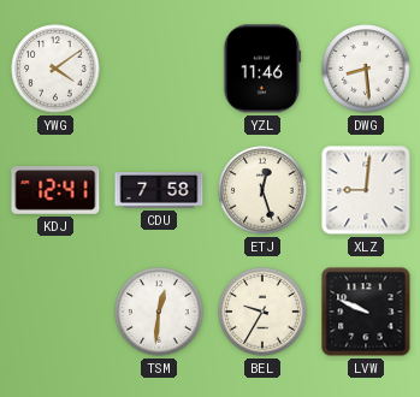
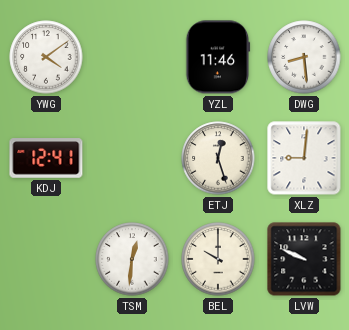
CDU: 7:58 -> none
BEL: 9:35 -> 10:00
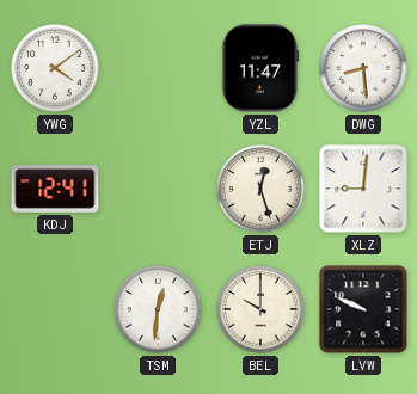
YZL: 11:46 -> 11:47
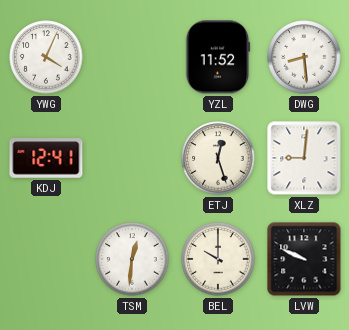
YWG: 4:09 -> 4:04
YZL: 11:47 -> 11:52
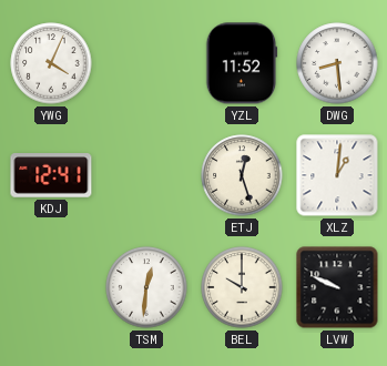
XLZ: 9:01 -> 1:01
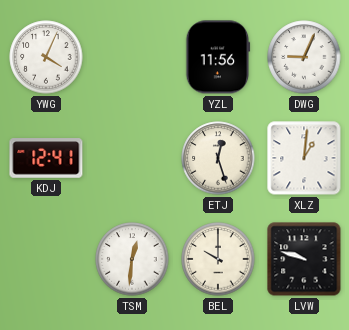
YZL: 11:52 -> 11:56
DWG: 8:29 -> 9:04
LVW: 9:49 -> 9:48
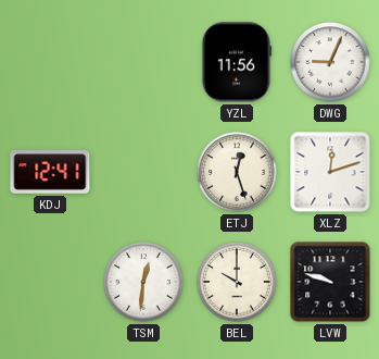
YWG: 4:04 -> none
XLZ: 1:01 -> 12:12
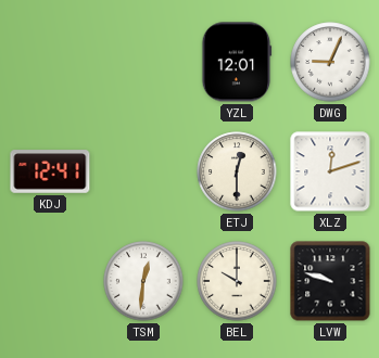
YZL: 11:56 -> 12:01
ETJ: 12:27 -> 12:30
